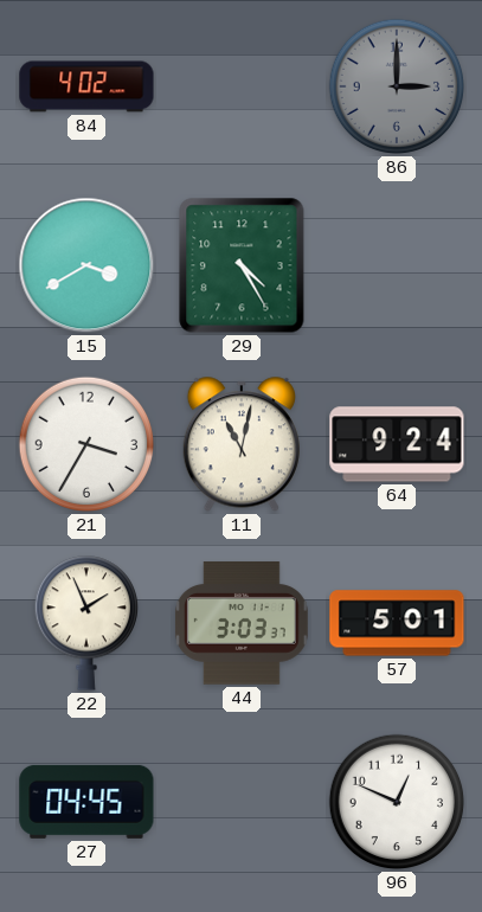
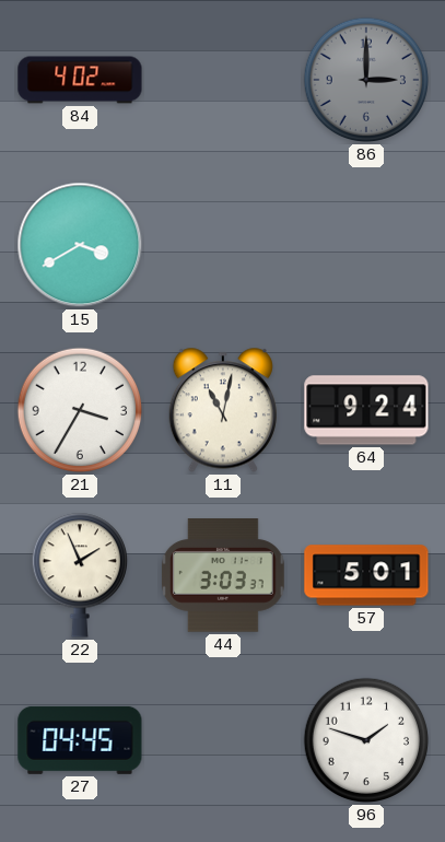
29: 4:25 -> none
96: 12:49 -> 1:48
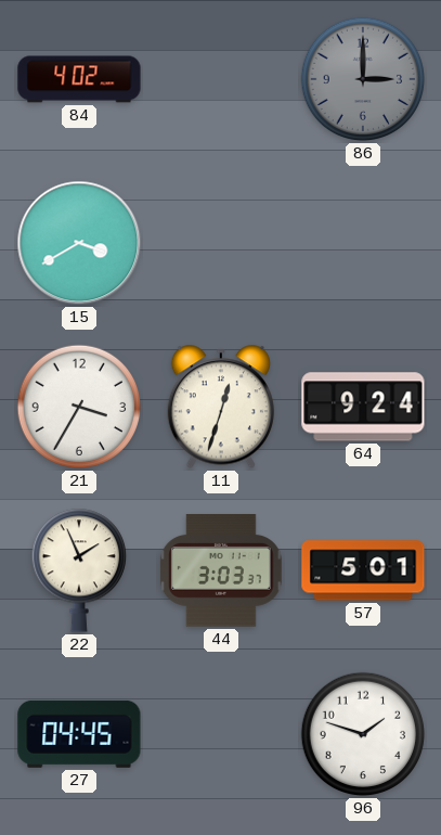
11: 11:02 -> 12:33
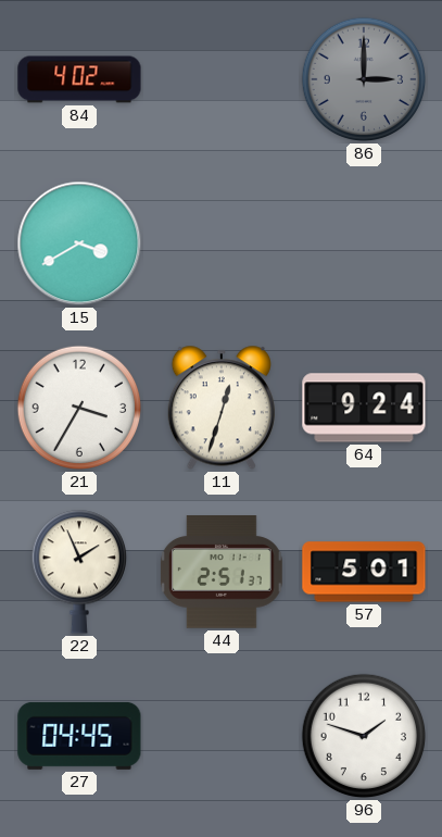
44: 3:03 -> 2:51
